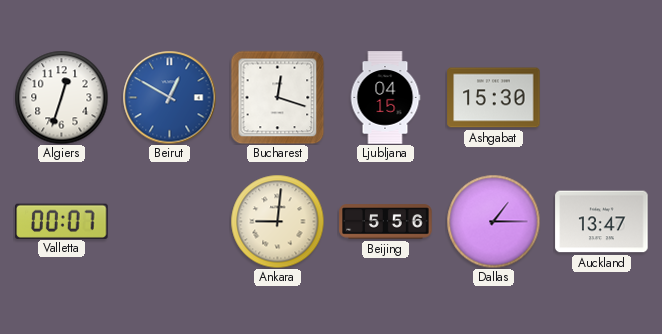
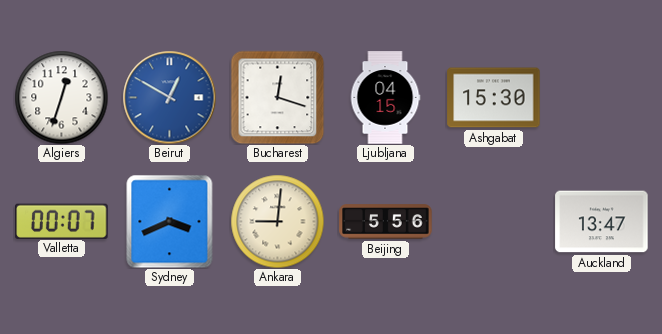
Sydney: none -> 3:41
Dallas: 1:15 -> none
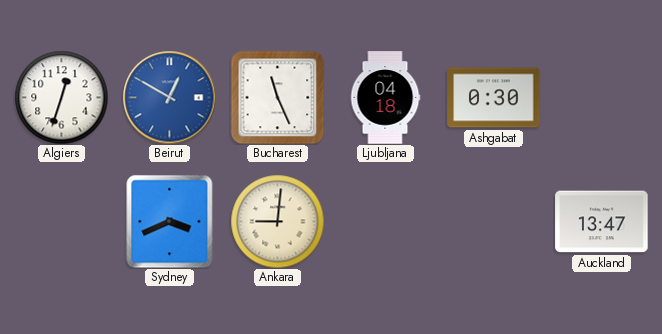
Bucharest: 12:18 -> 11:26
Ljubljana: 04:15 -> 04:18
Ashgabat: 15:30 -> 0:30
Valletta: 00:07 -> none
Beijing: 5:56 -> none
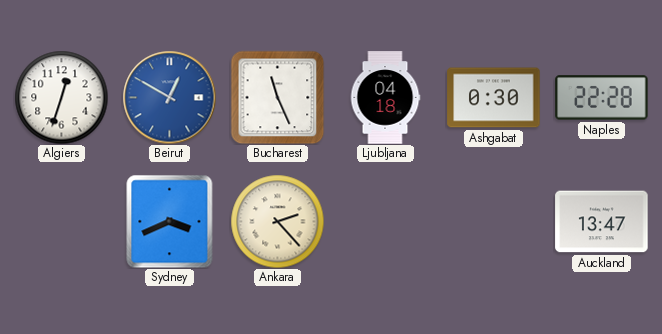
Naples: none -> 22:28
Ankara: 9:01 -> 2:23
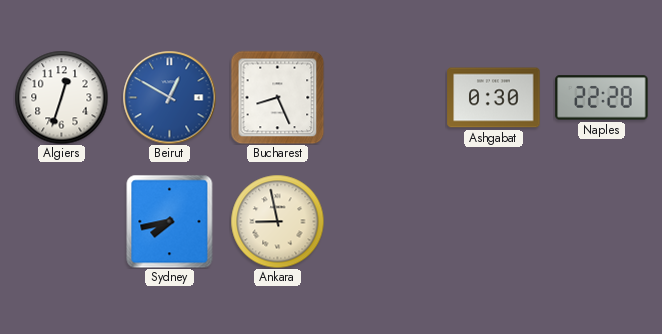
Bucharest: 11:26 -> 8:26
Ljubljana: 04:18 -> none
Sydney: 3:41 -> 7:43
Ankara: 2:23 -> 8:58
Auckland: 13:47 -> none
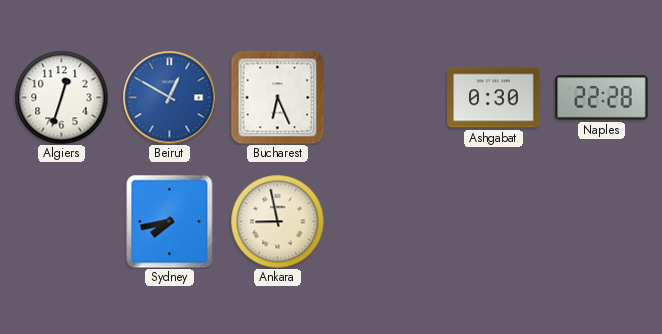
Bucharest: 8:26 -> 6:26
